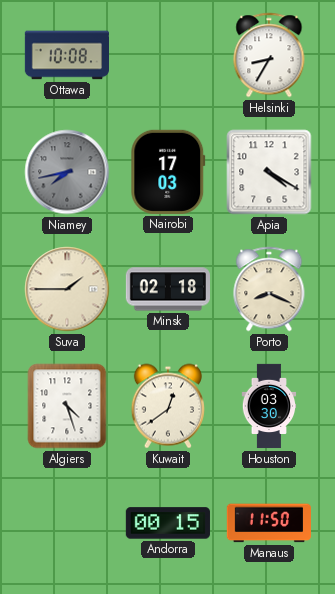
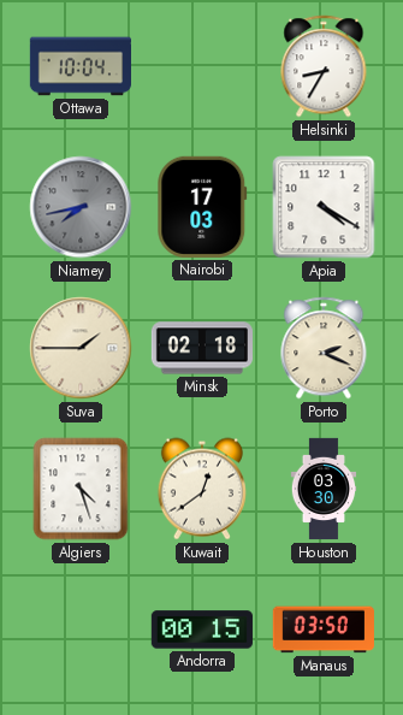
Ottawa: 10:08 -> 10:04
Porto: 8:19 -> 2:19
Manaus: 11:50 -> 03:50
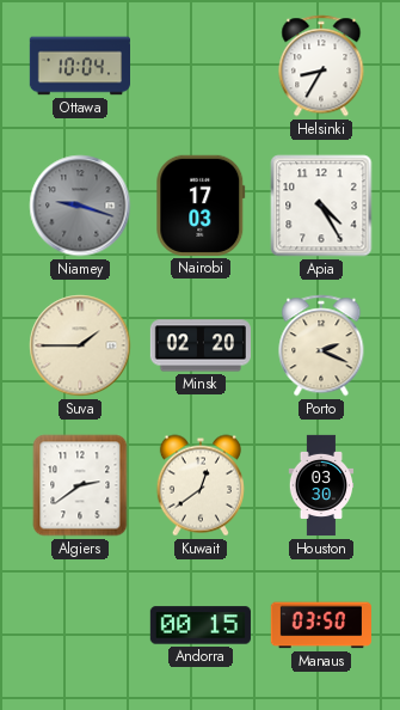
Niamey: 7:43 -> 9:18
Apia: 4:20 -> 4:25
Minsk: 02:18 -> 02:20
Algiers: 4:27 -> 2:39
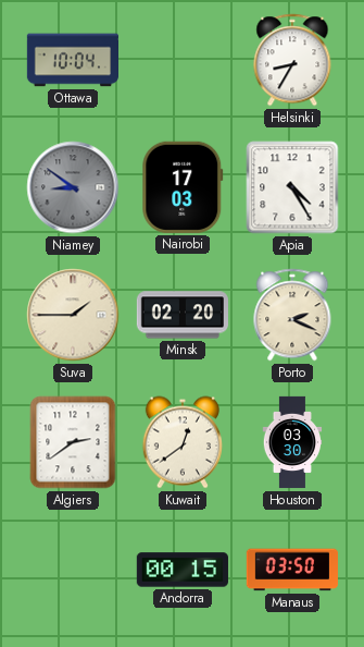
Niamey: 9:18 -> 8:51
